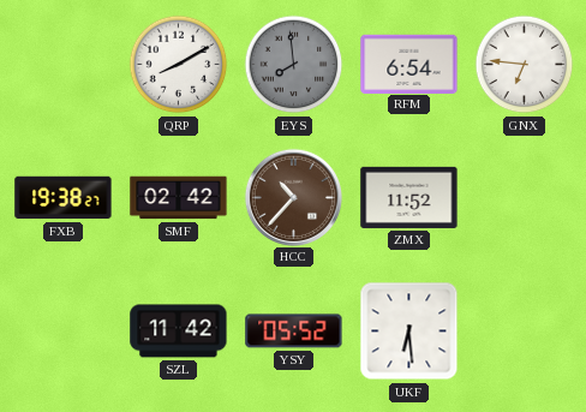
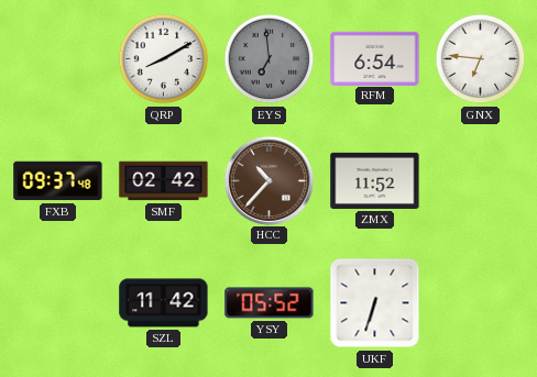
EYS: 7:59 -> 6:59
FXB: 19:38 -> 09:37
UKF: 6:29 -> 6:33
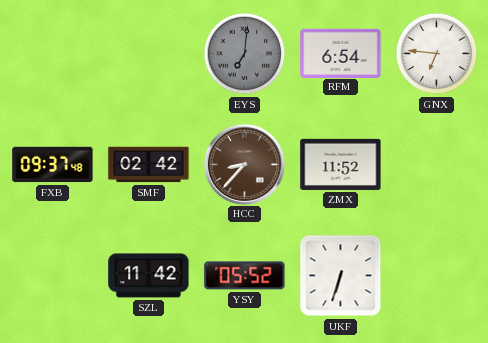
QRP: 8:10 -> none
EYS: 6:59 -> 7:01
HCC: 10:37 -> 8:37
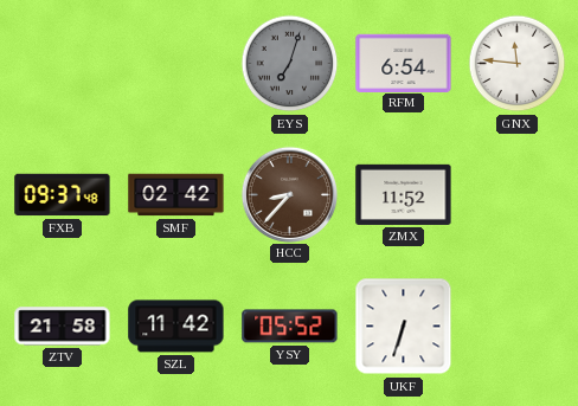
EYS: 7:01 -> 7:03
GNX: 6:46 -> 11:46
ZTV: none -> 21:58
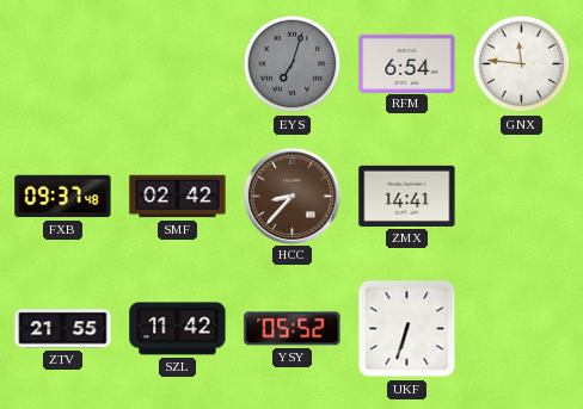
ZMX: 11:52 -> 14:41
ZTV: 21:58 -> 21:55
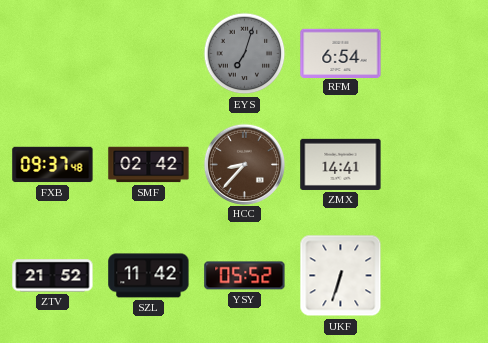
GNX: 11:46 -> none
ZTV: 21:55 -> 21:52
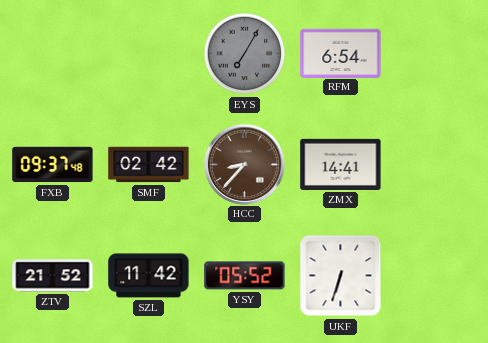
EYS: 7:03 -> 7:05
